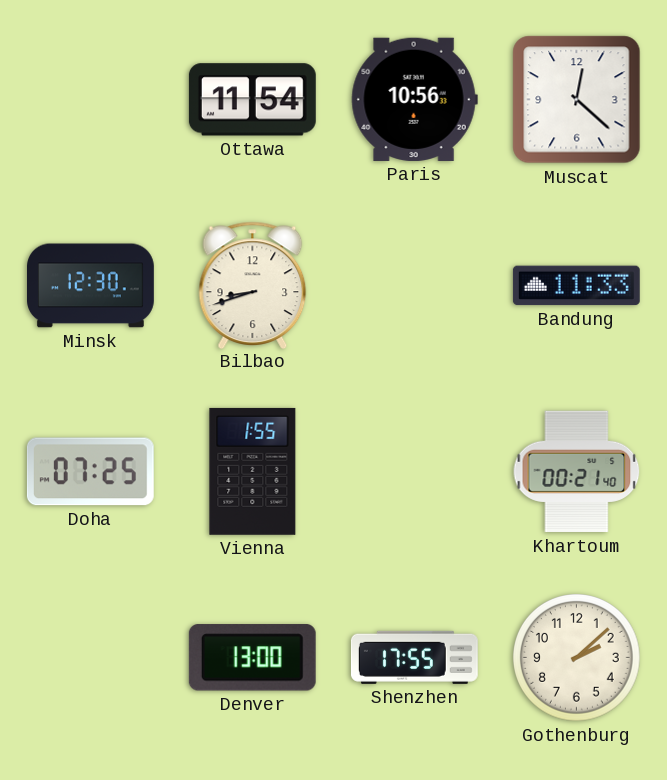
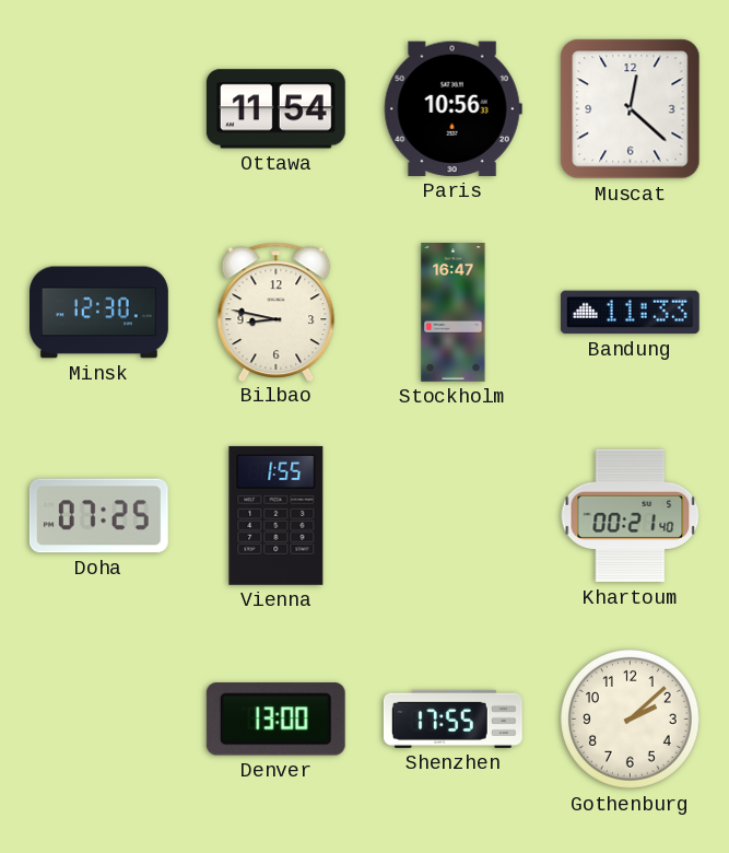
Bilbao: 8:42 -> 8:47
Stockholm: none -> 16:47
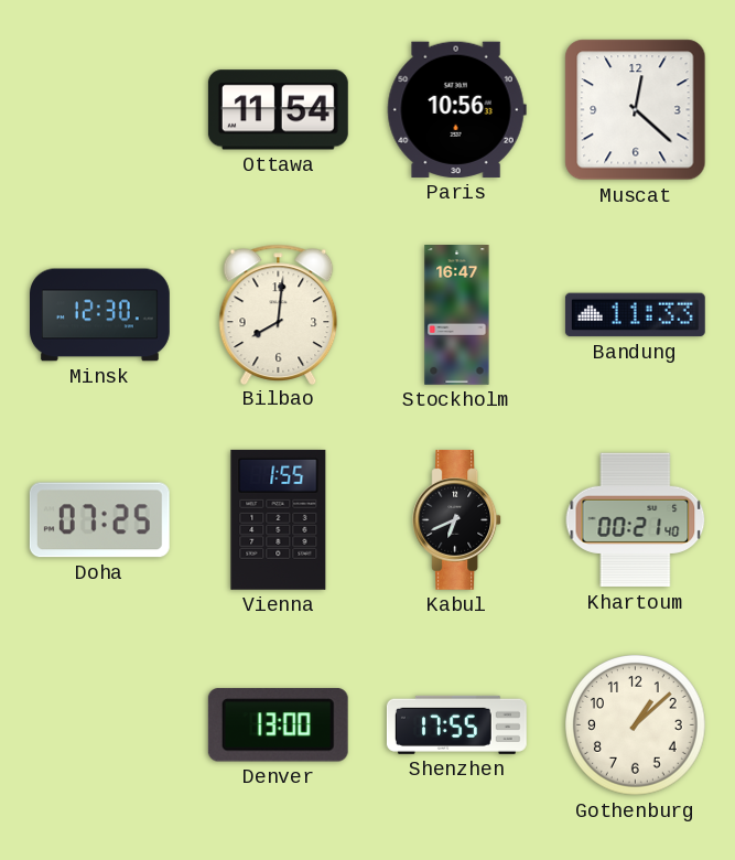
Bilbao: 8:47 -> 8:01
Kabul: none -> 6:41
Gothenburg: 2:08 -> 1:08
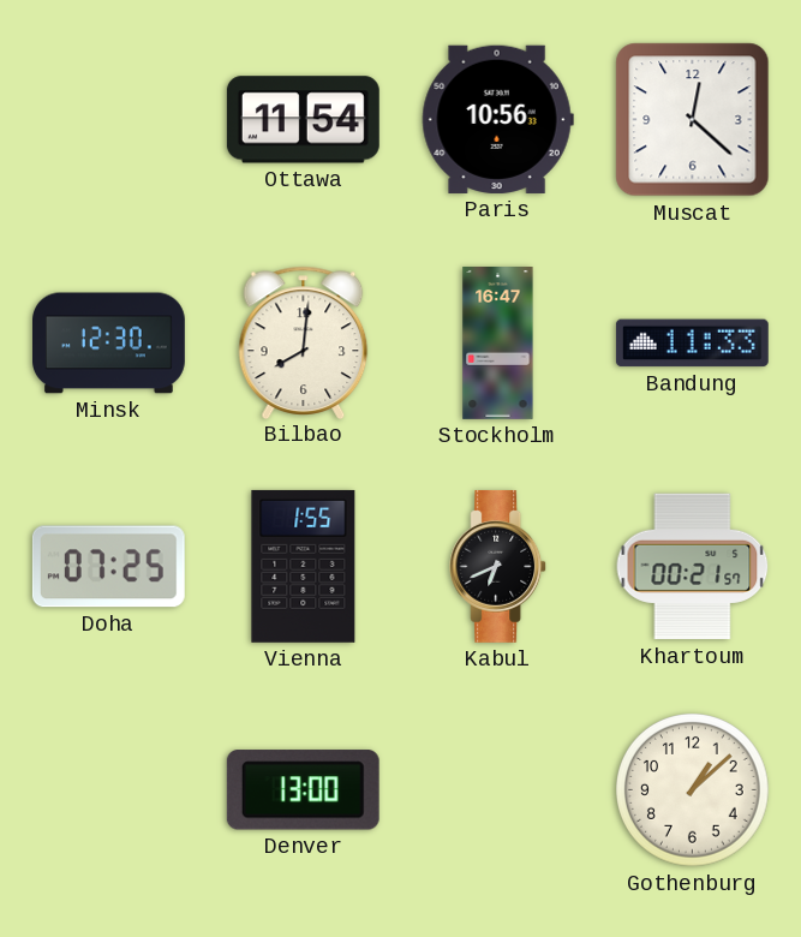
Khartoum: 00:21:40 -> 00:21:57
Shenzhen: 17:55 -> none
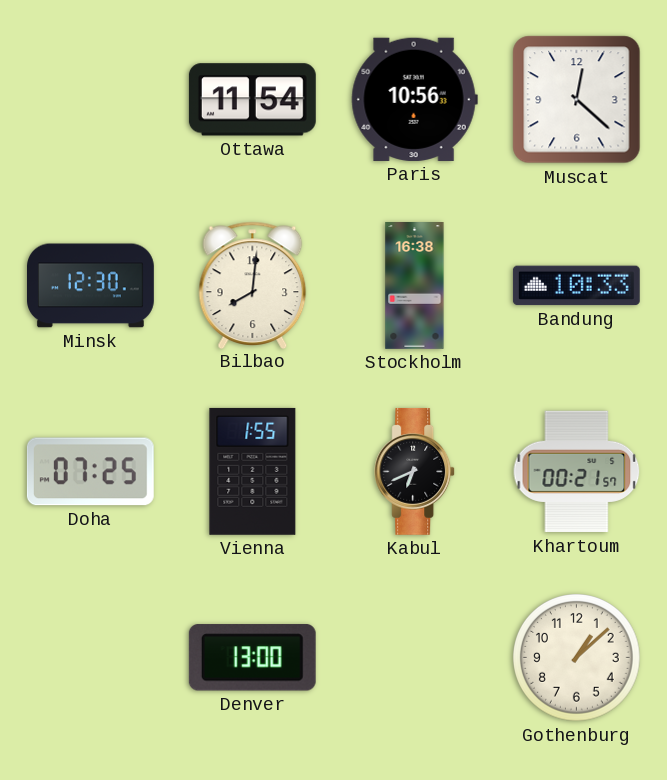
Stockholm: 16:47 -> 16:38
Bandung: 11:33 -> 10:33
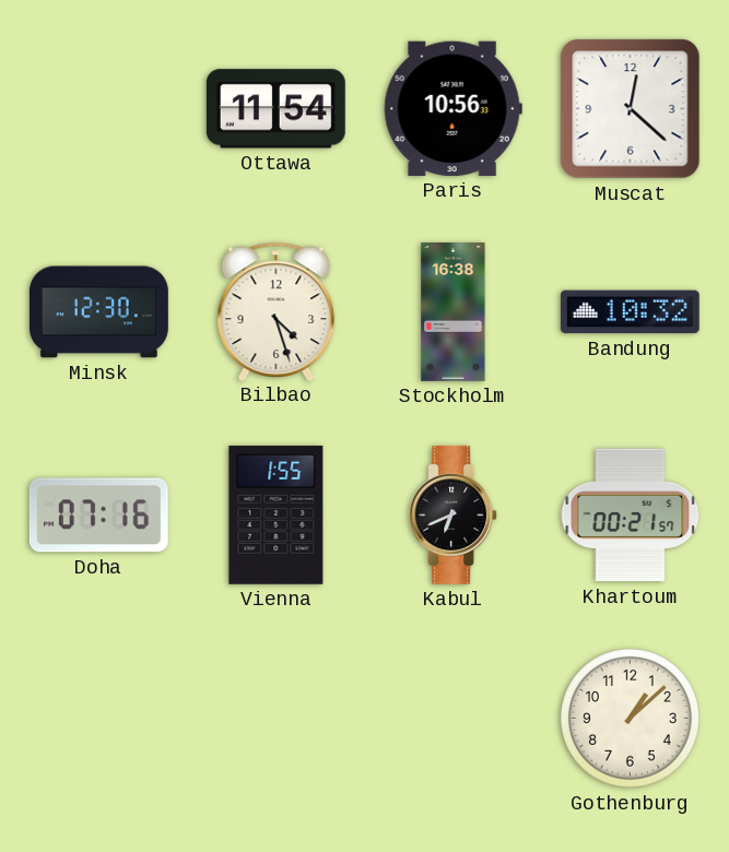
Bilbao: 8:01 -> 4:27
Bandung: 10:33 -> 10:32
Doha: 07:25 -> 07:16
Denver: 13:00 -> none
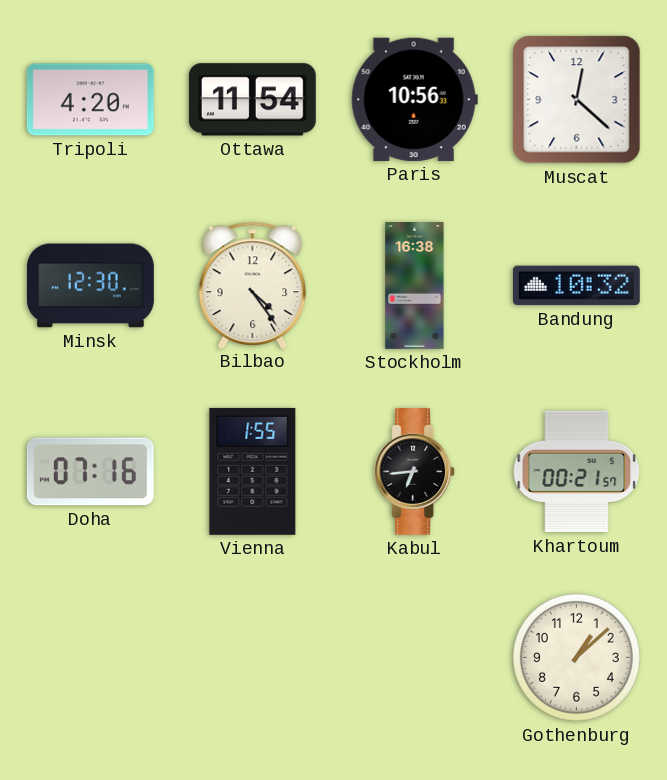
Tripoli: none -> 4:20
Bilbao: 4:27 -> 4:24
Kabul: 6:41 -> 6:44
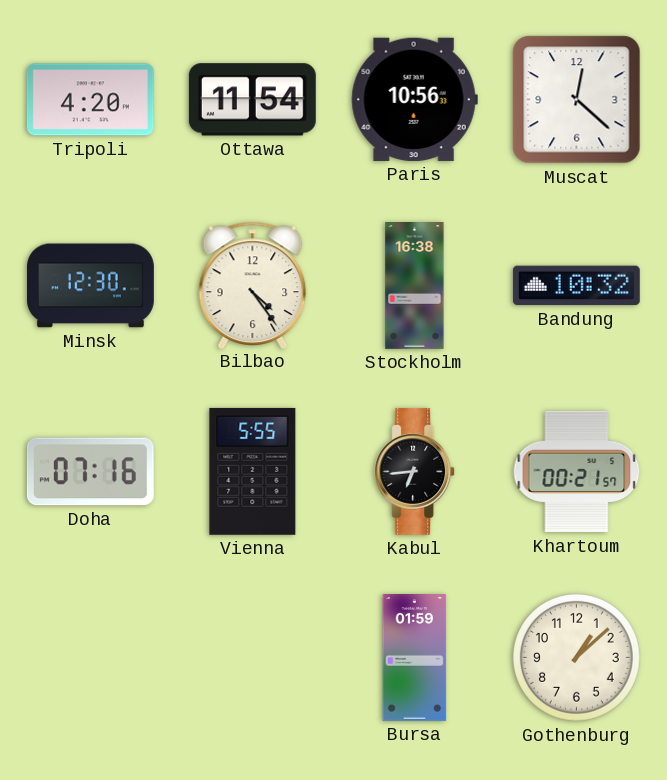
Vienna: 1:55 -> 5:55
Bursa: none -> 01:59
